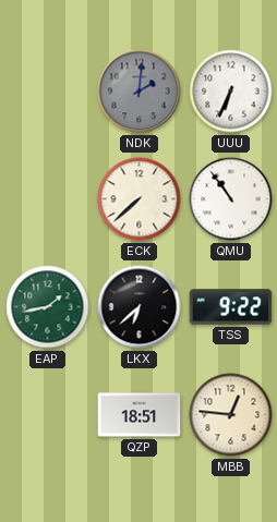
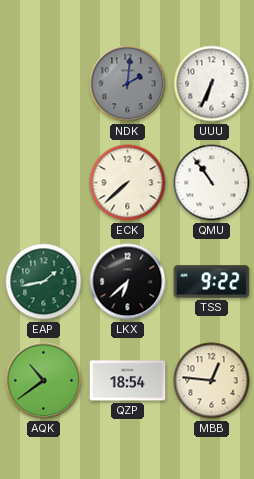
AQK: none -> 10:39
QZP: 18:51 -> 18:54
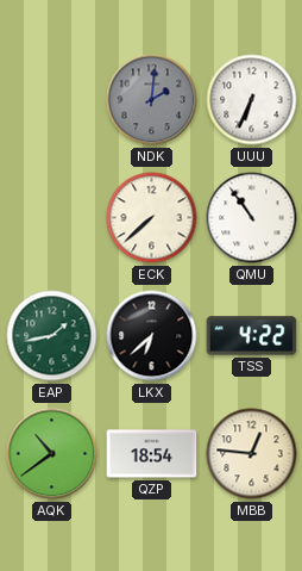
TSS: 9:22 -> 4:22
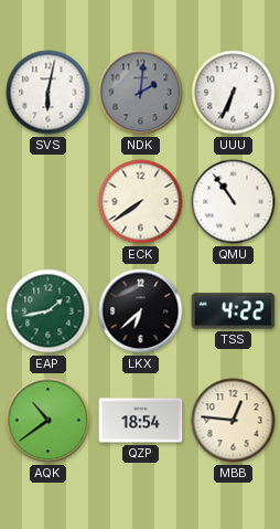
SVS: none -> 6:02
ECK: 7:38 -> 7:39
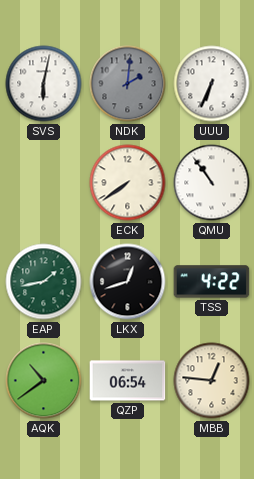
LKX: 6:38 -> 12:42
QZP: 18:54 -> 06:54
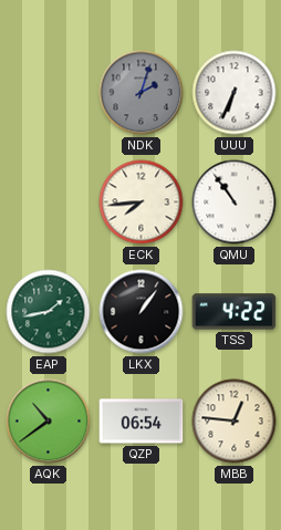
SVS: 6:02 -> none
NDK: 2:01 -> 2:03
ECK: 7:39 -> 7:44
LKX: 12:42 -> 1:06
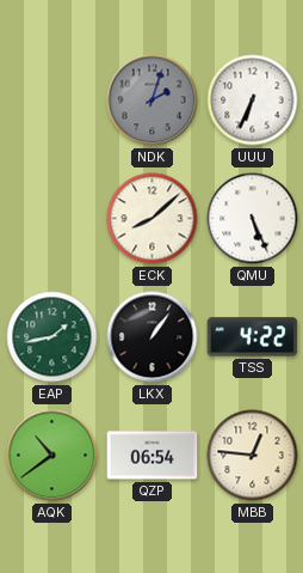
ECK: 7:44 -> 8:08
QMU: 10:54 -> 5:26
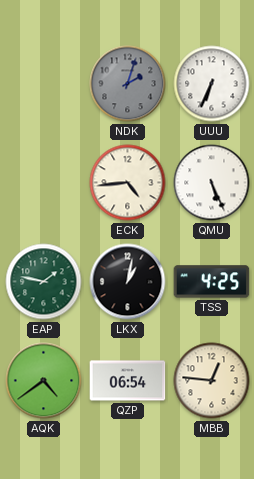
ECK: 8:08 -> 4:44
EAP: 1:43 -> 1:47
LKX: 1:06 -> 1:02
TSS: 4:22 -> 4:25
AQK: 10:39 -> 4:39
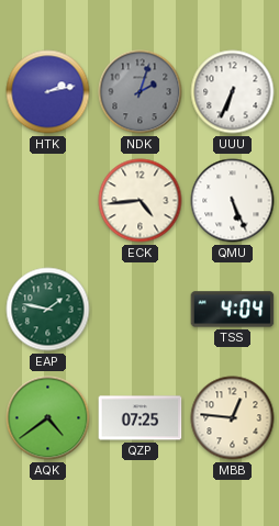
HTK: none -> 2:13
LKX: 1:02 -> none
TSS: 4:25 -> 4:04
QZP: 06:54 -> 07:25
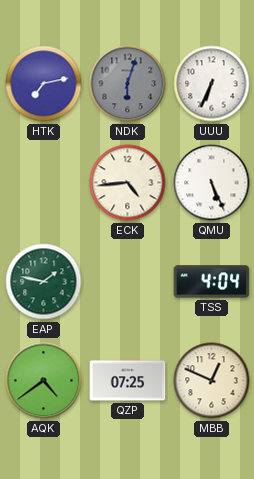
HTK: 2:13 -> 7:13
NDK: 2:03 -> 6:03
MBB: 12:46 -> 12:49
